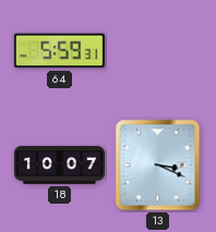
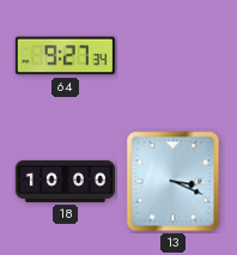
64: 5:59 -> 9:27
18: 10:07 -> 10:00
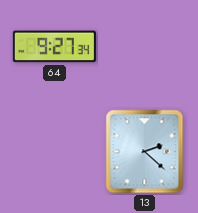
18: 10:00 -> none
13: 3:19 -> 2:22
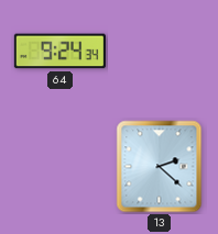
64: 9:27 -> 9:24
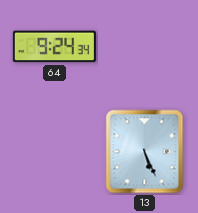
13: 2:22 -> 5:26
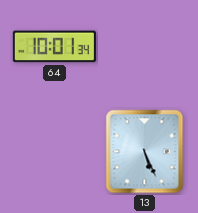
64: 9:24 -> 10:01
